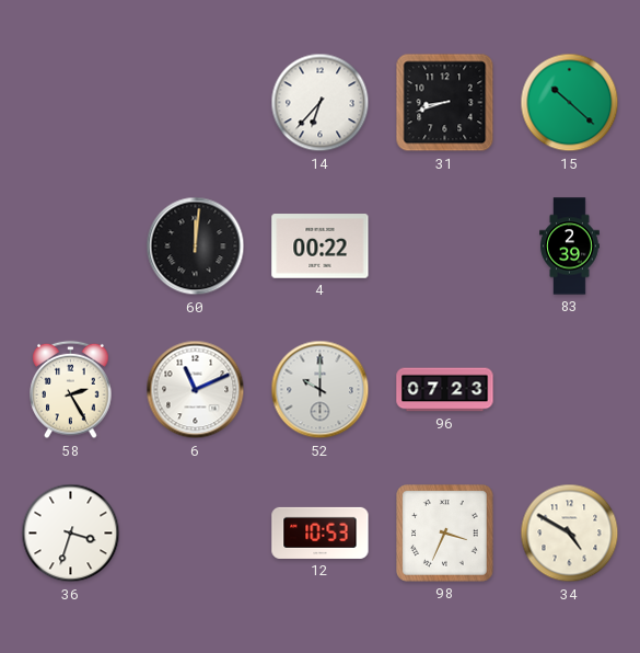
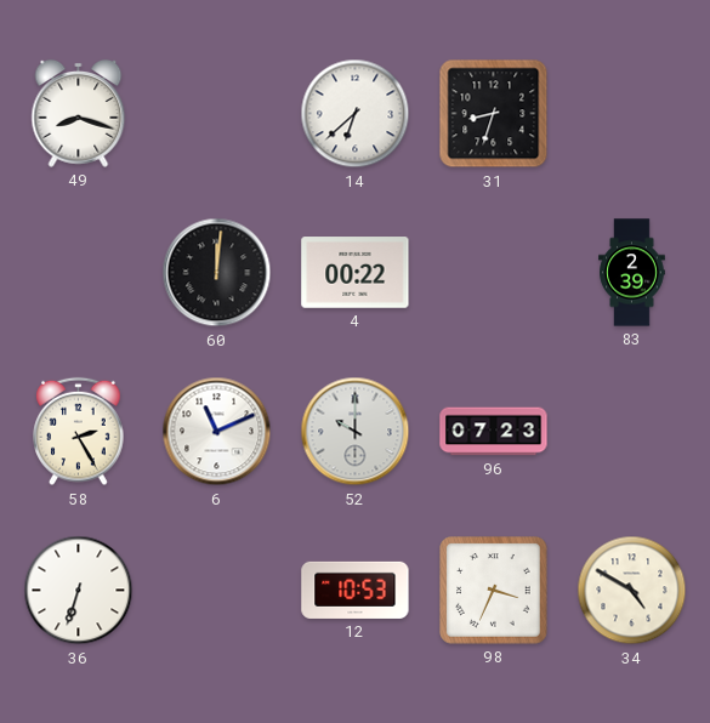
49: none -> 8:18
14: 6:37 -> 6:38
31: 8:42 -> 8:33
15: 10:22 -> none
36: 3:33 -> 6:33
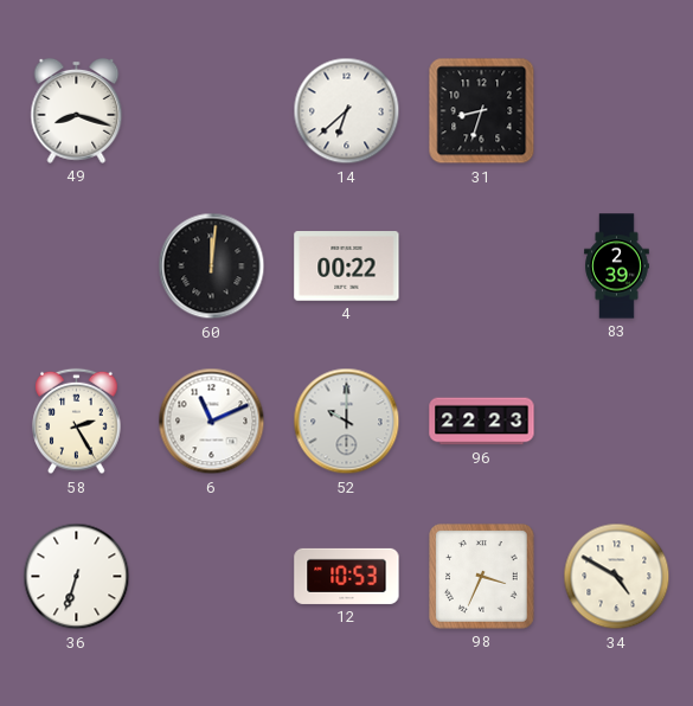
96: 07:23 -> 22:23
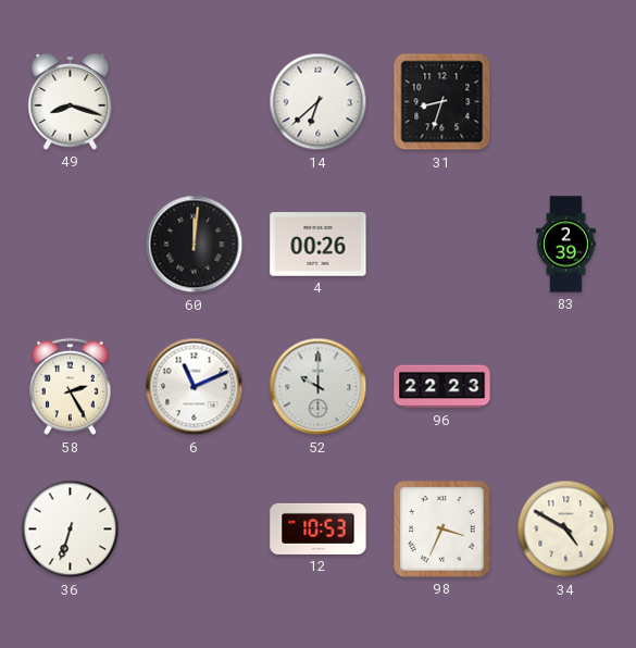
4: 00:22 -> 00:26
